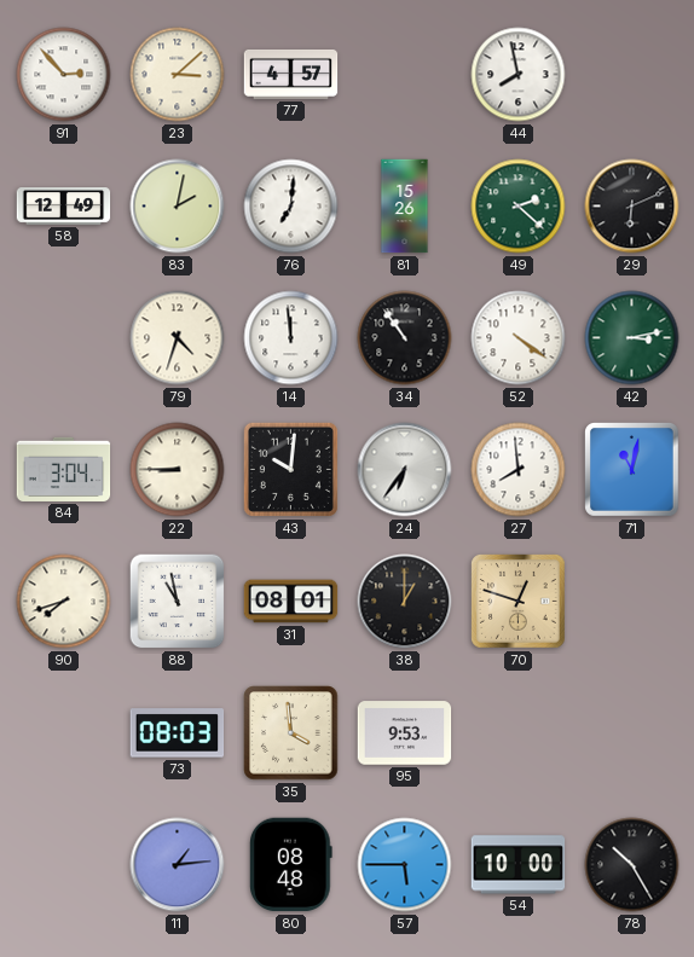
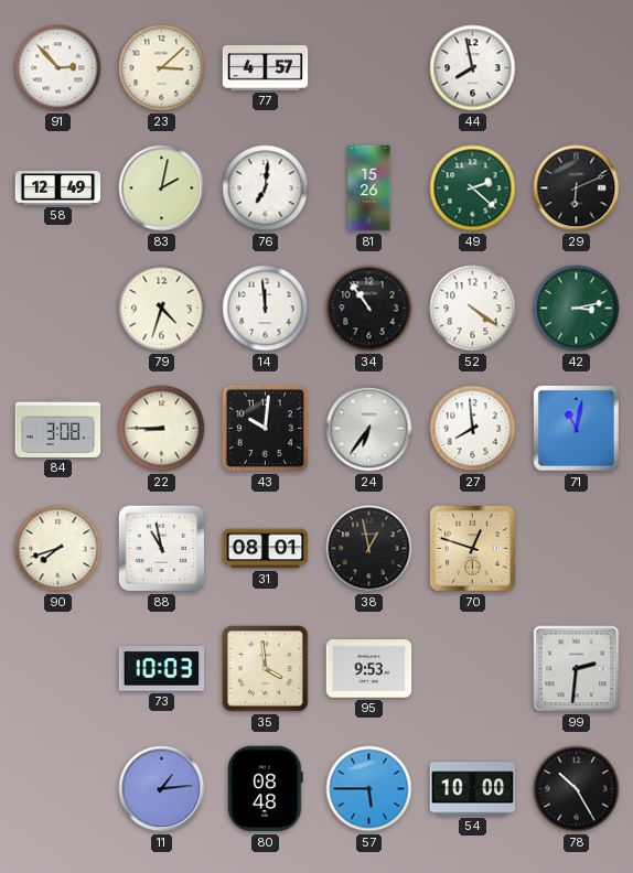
84: 3:04 -> 3:08
38: 1:00 -> 12:58
73: 08:03 -> 10:03
99: none -> 2:31
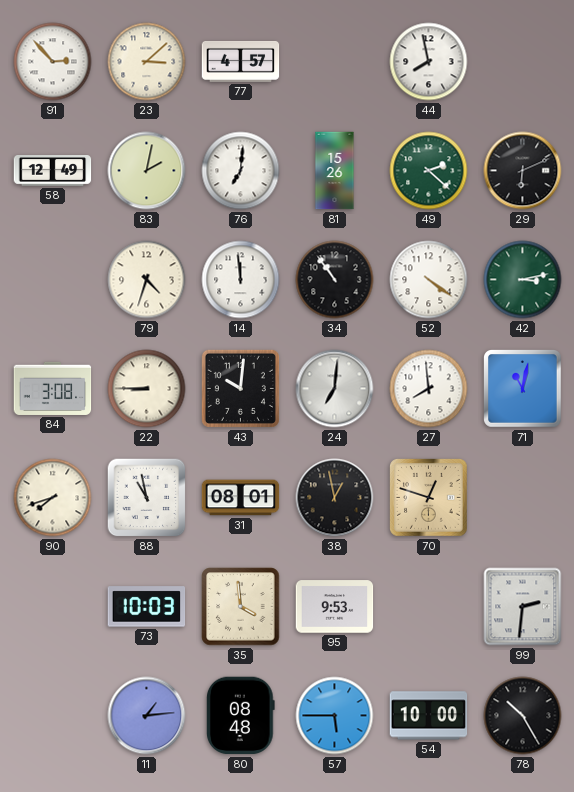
24: 6:36 -> 7:01
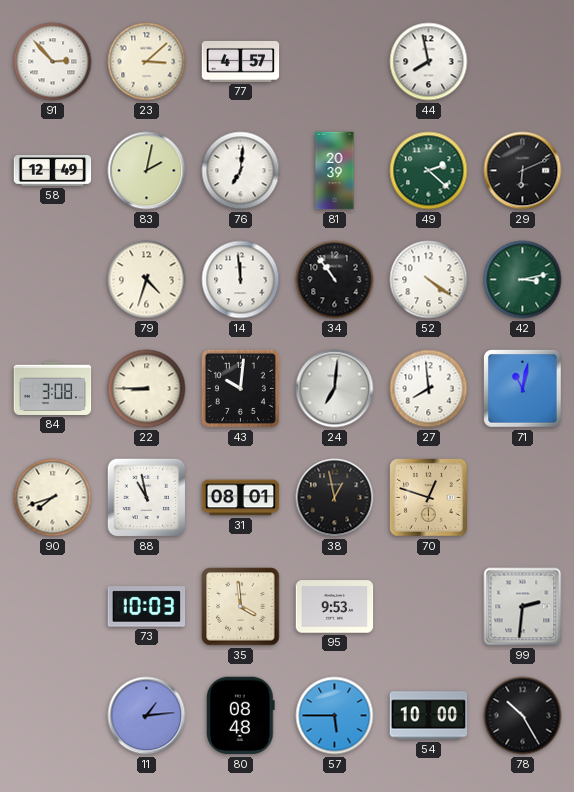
81: 15:26 -> 20:39
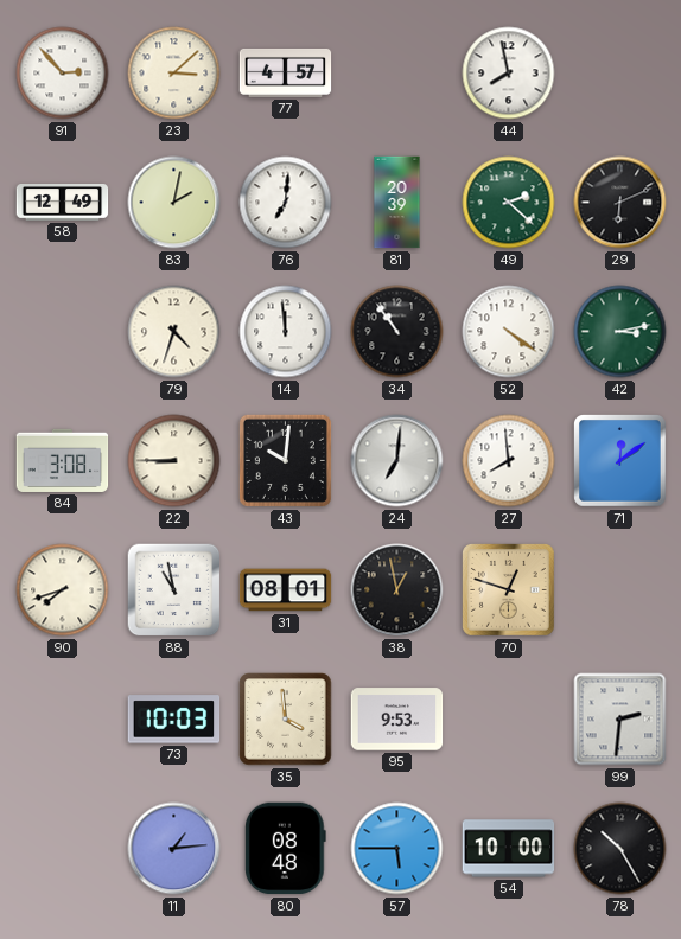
71: 11:02 -> 12:09
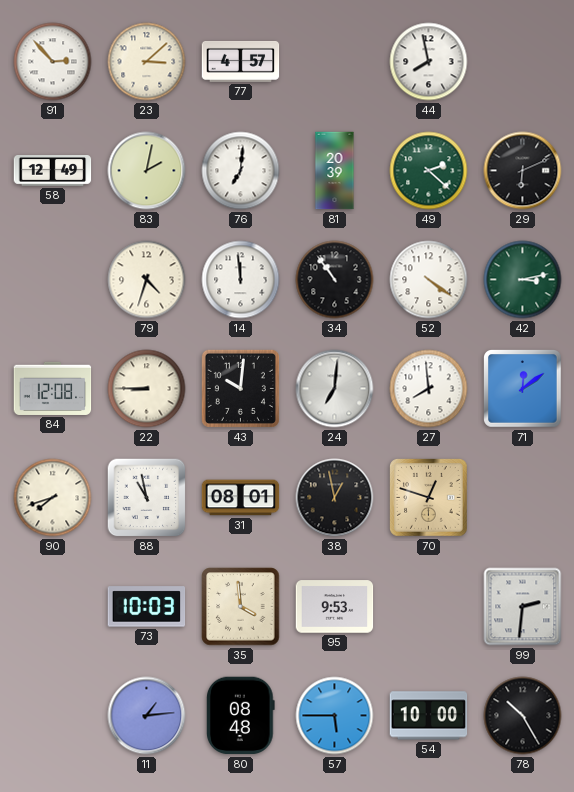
84: 3:08 -> 12:08
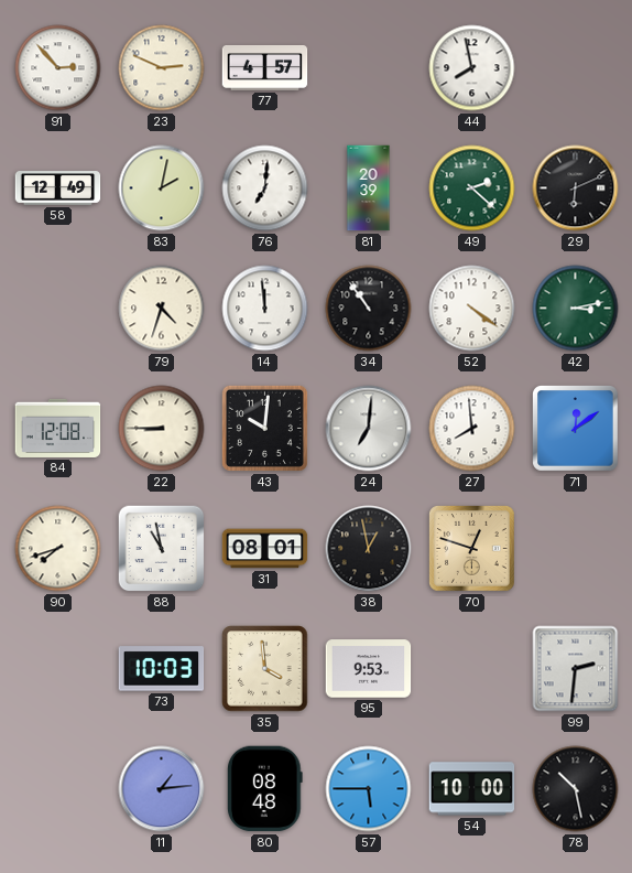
23: 3:08 -> 2:49
78: 10:25 -> 10:28
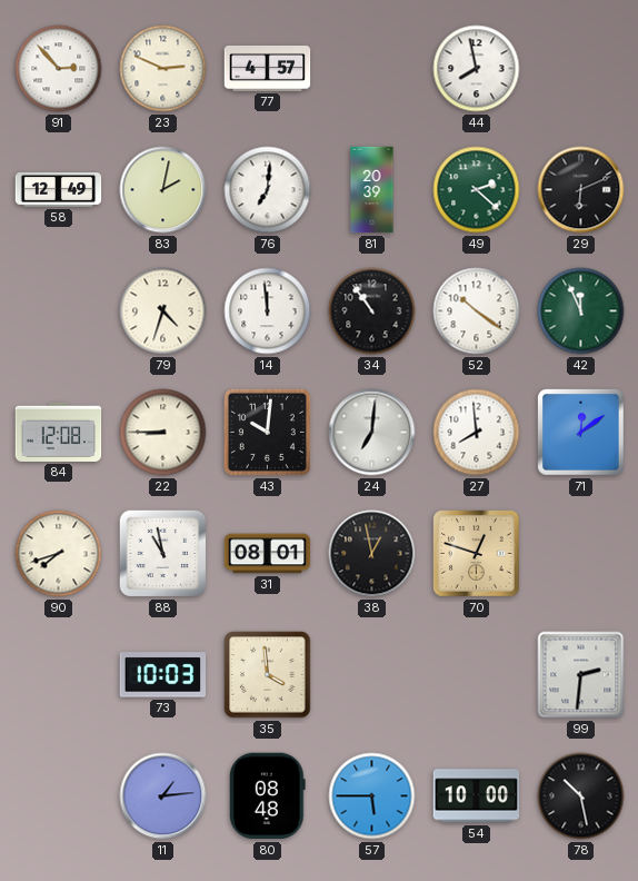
52: 4:21 -> 10:21
42: 3:13 -> 11:56
95: 9:53 -> none
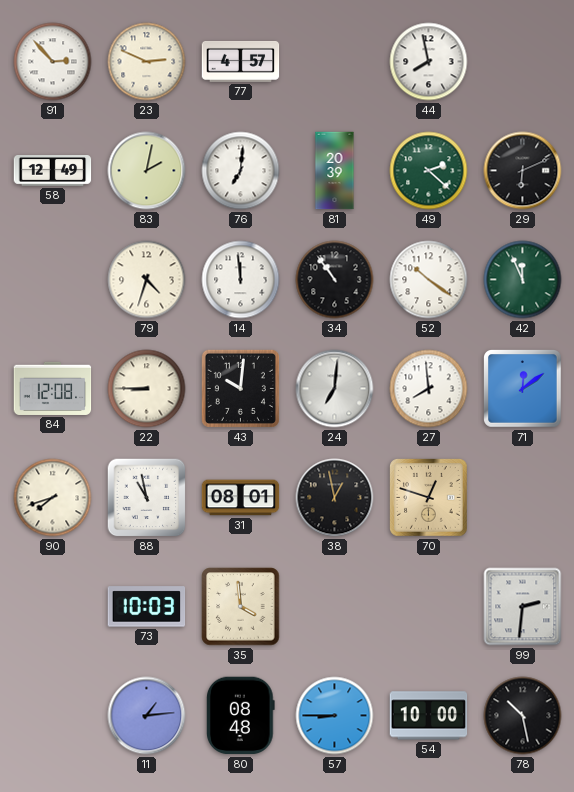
57: 5:45 -> 8:45
